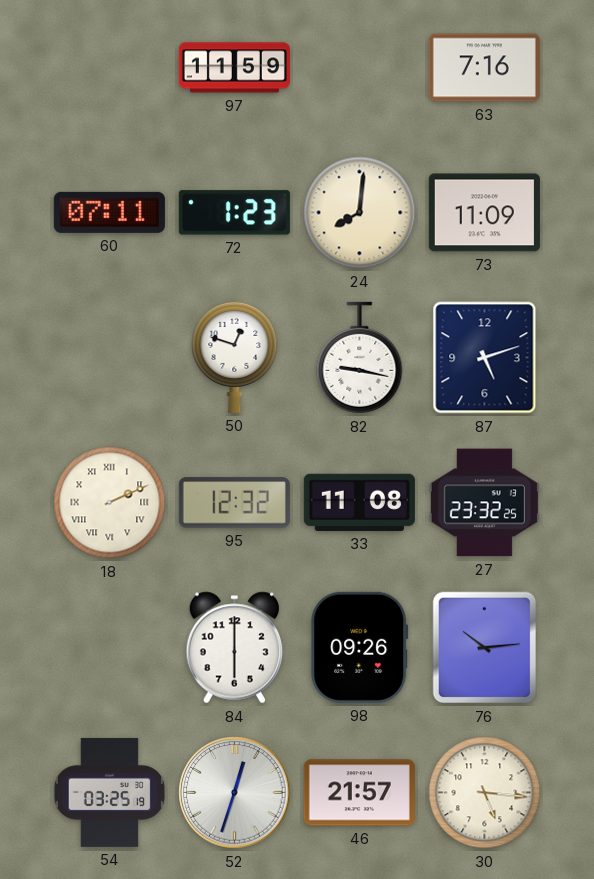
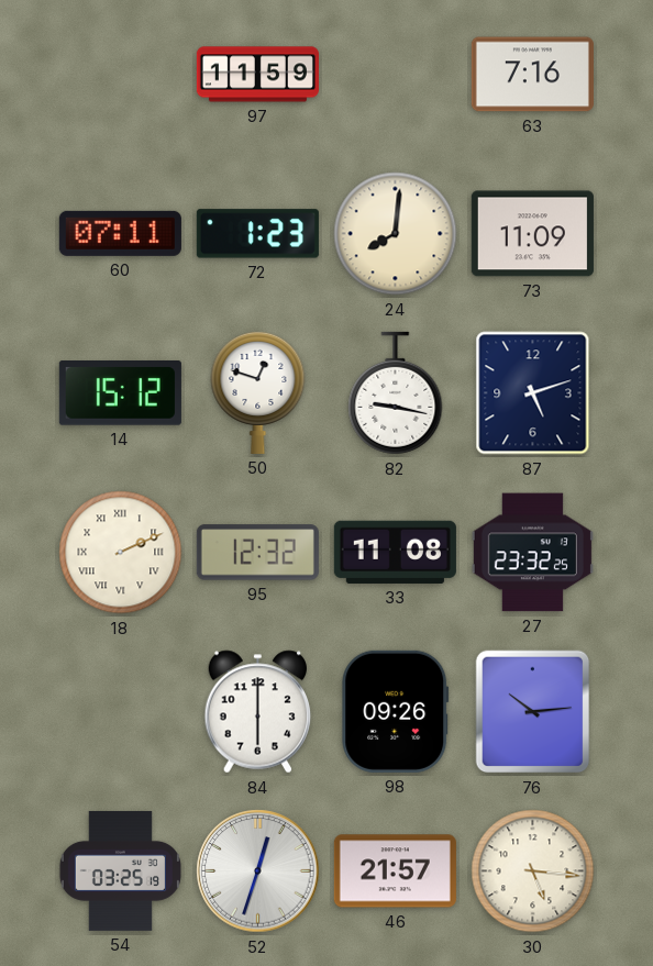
14: none -> 15:12
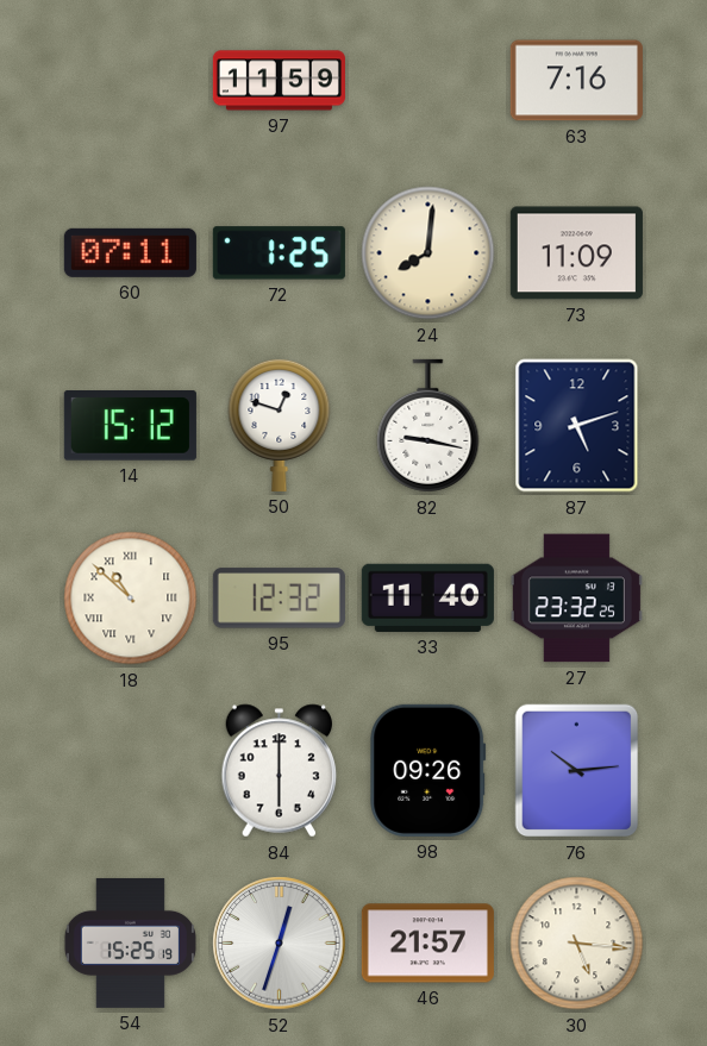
72: 1:23 -> 1:25
18: 2:11 -> 10:52
33: 11:08 -> 11:40
54: 03:25 -> 15:25
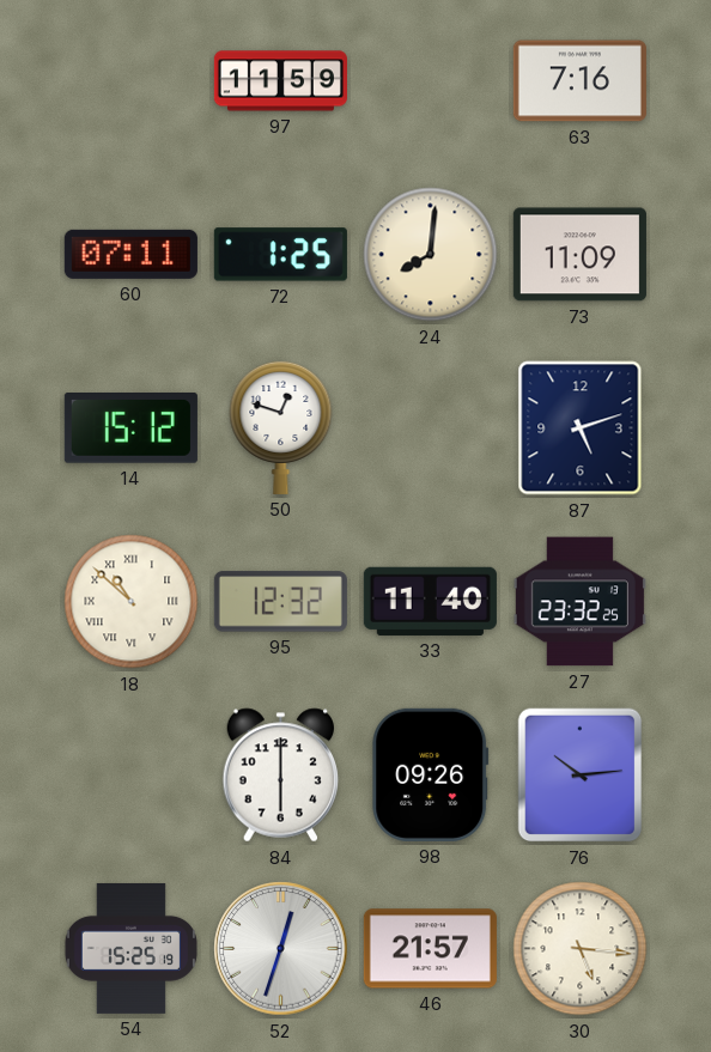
82: 9:17 -> none
